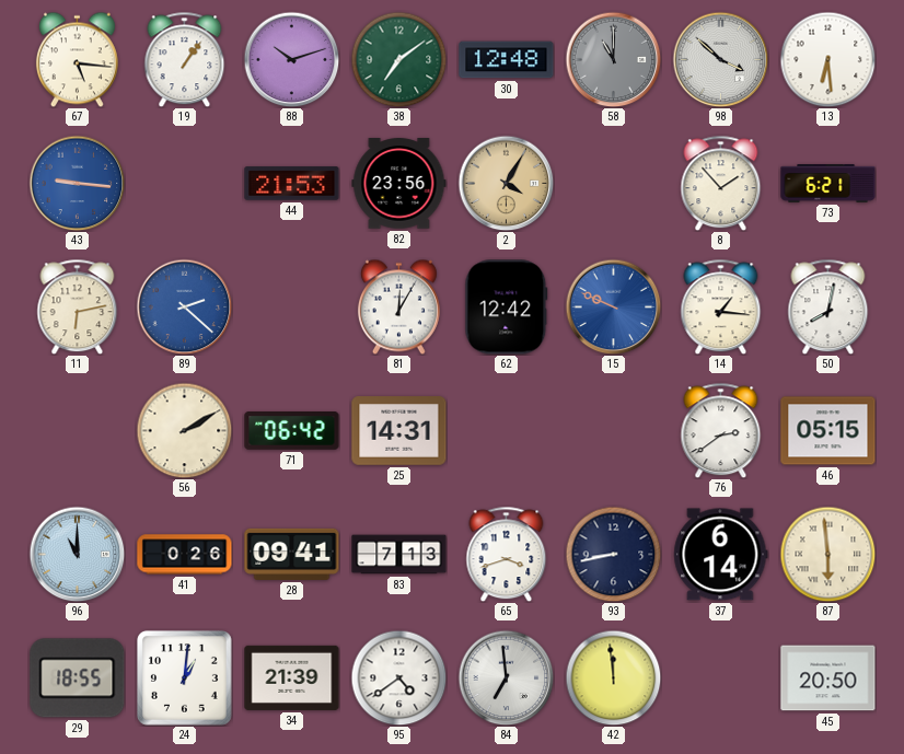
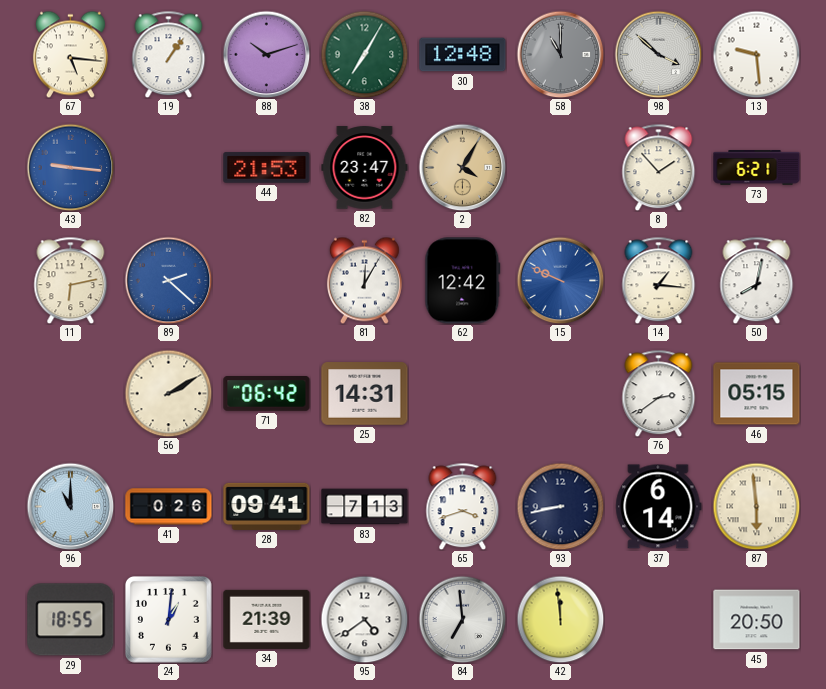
38: 7:09 -> 7:05
13: 6:29 -> 9:29
82: 23:56 -> 23:47
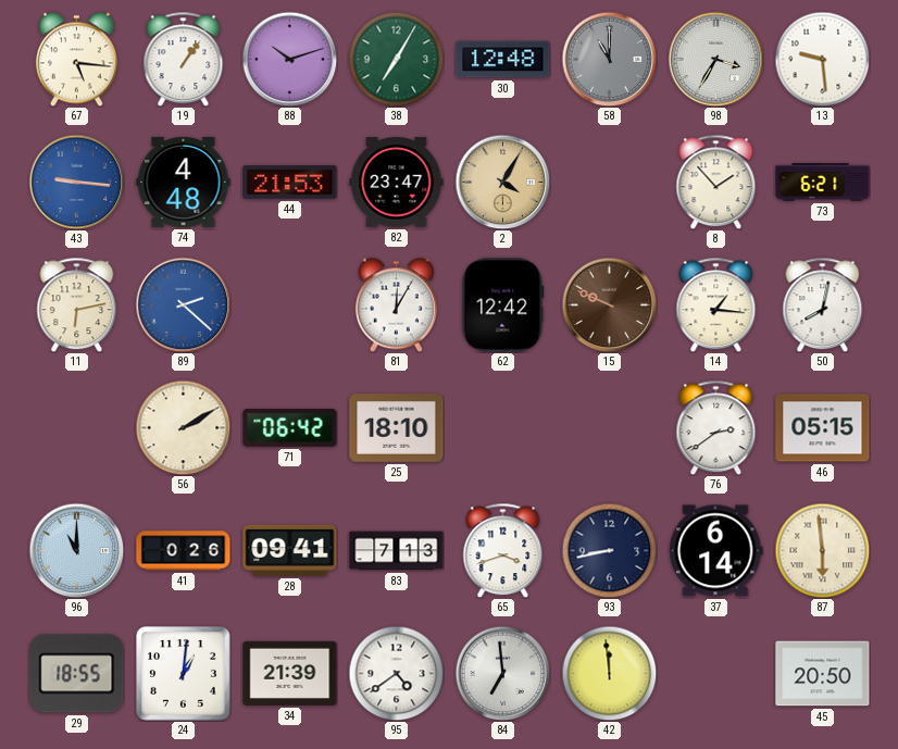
98: 3:52 -> 3:35
74: none -> 4:48
15 dial: blue -> brown
25: 14:31 -> 18:10
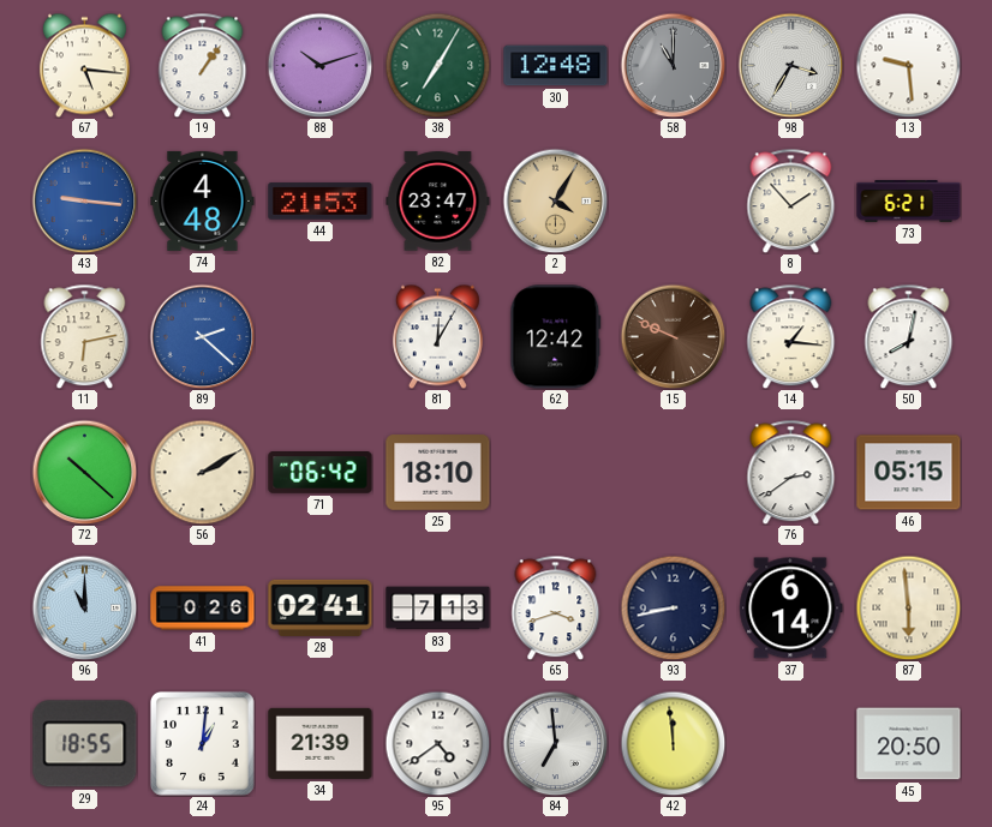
72: none -> 10:22
28: 09:41 -> 02:41
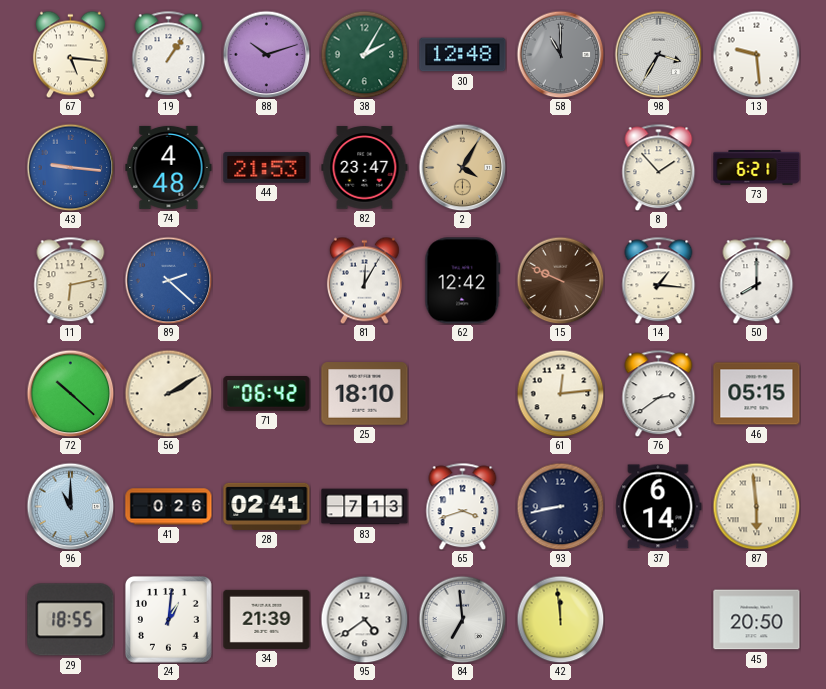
38: 7:05 -> 2:05
50: 8:02 -> 8:00
61: none -> 12:14
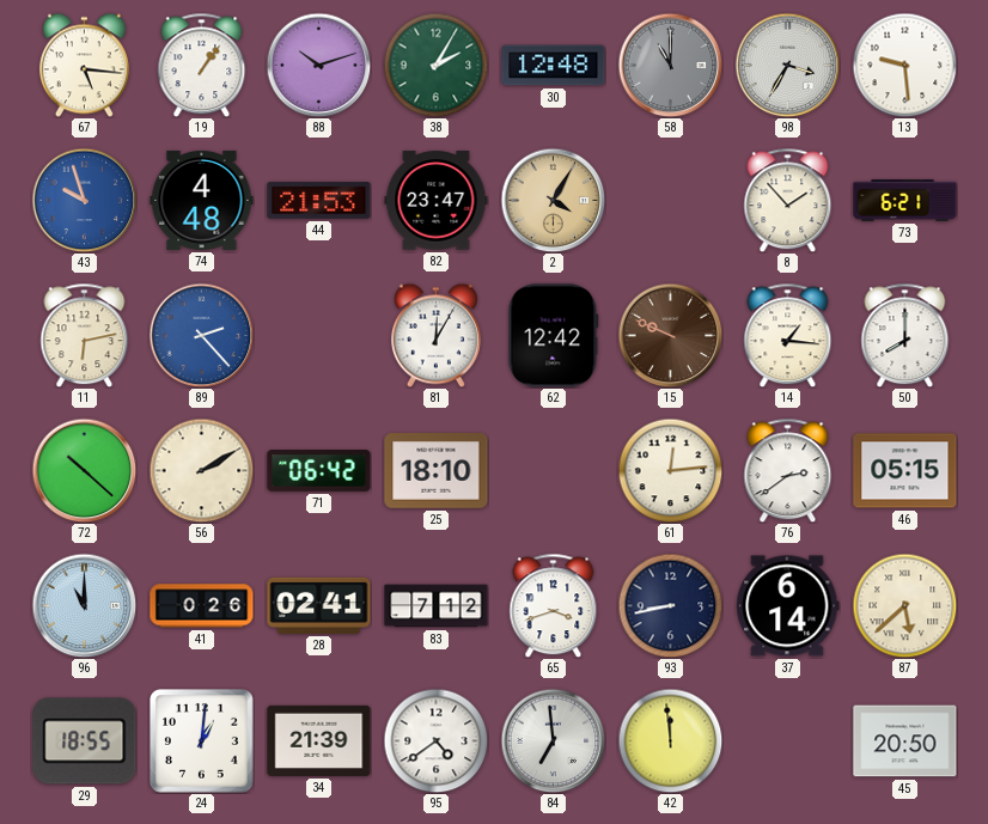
43: 9:16 -> 9:57
89: 2:22 -> 2:23
83: 7:13 -> 7:12
87: 5:59 -> 5:38
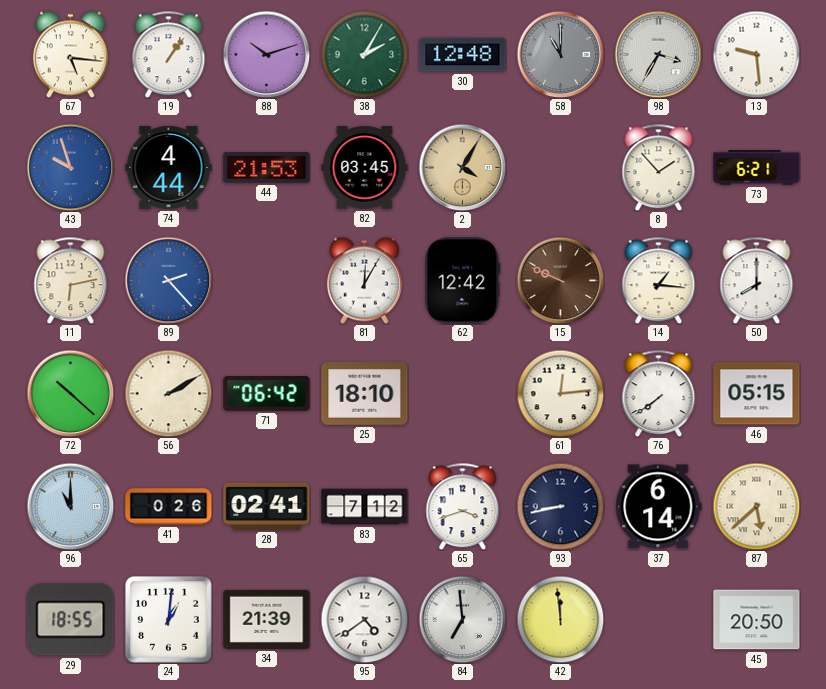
74: 4:48 -> 4:44
82: 23:47 -> 03:45
76: 2:39 -> 7:39
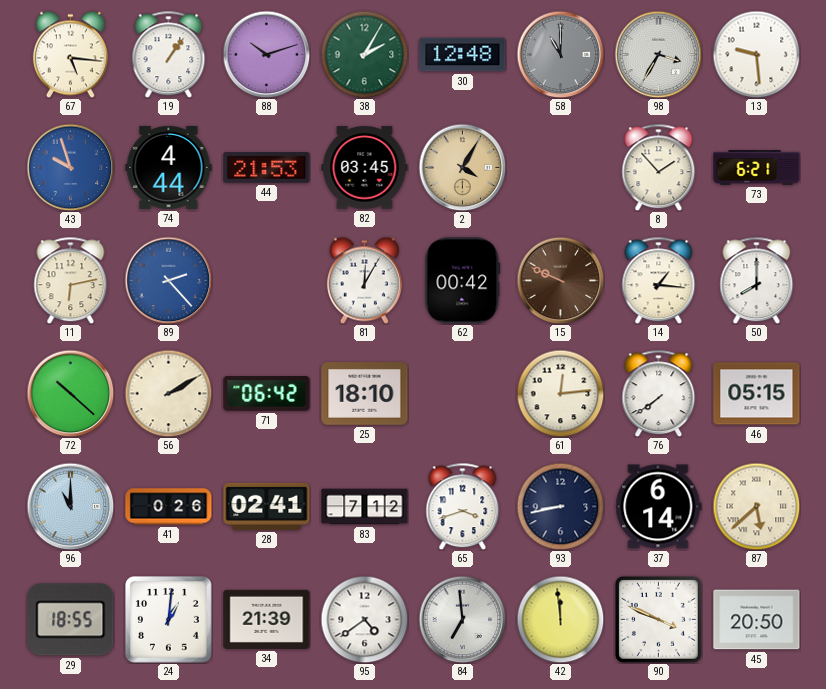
62: 12:42 -> 00:42
90: none -> 3:49
